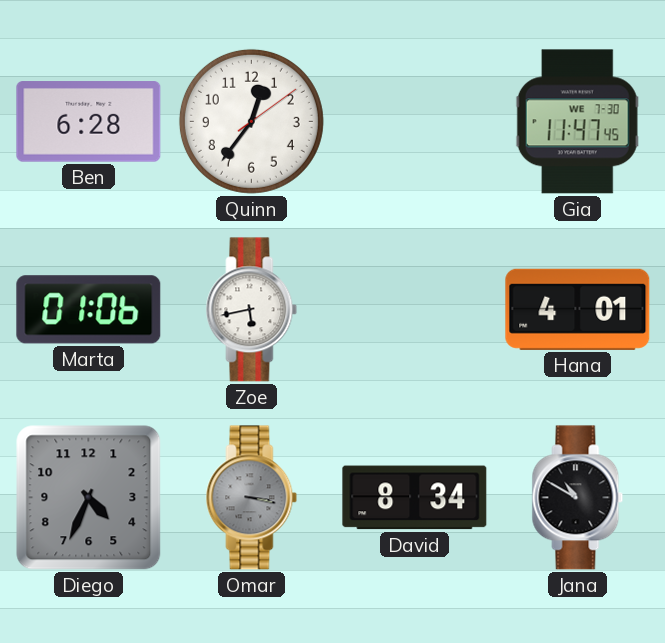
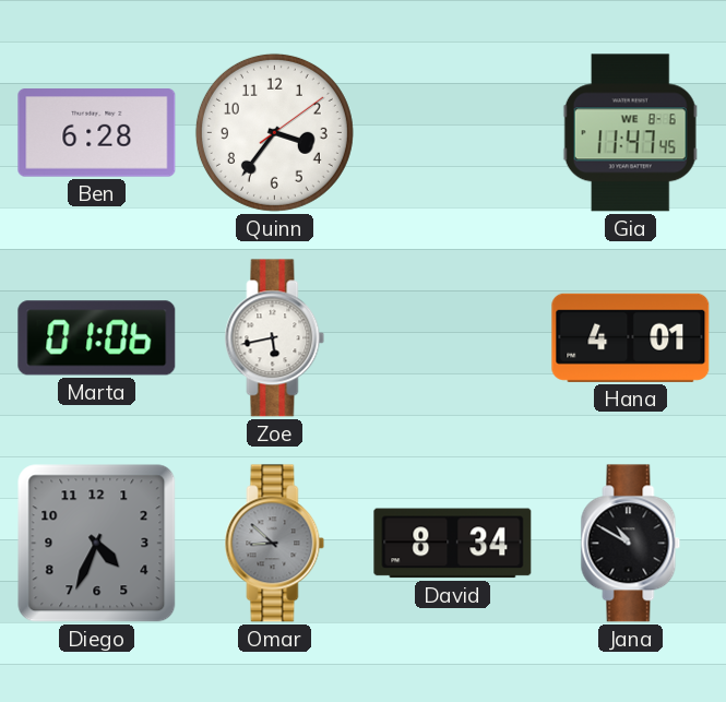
Quinn: 12:36 -> 3:36
Gia date: WE 7-30 -> WE 8-6
Omar: 3:17 -> 8:52
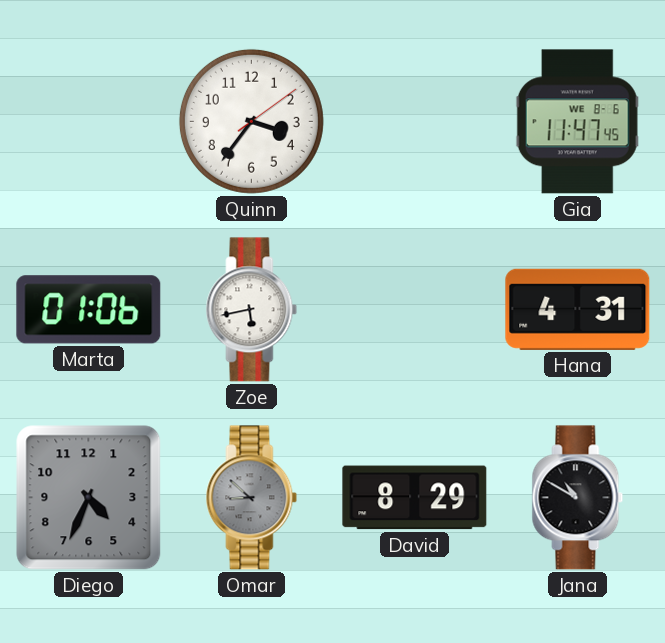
Ben: 6:28 -> none
Hana: 4:01 -> 4:31
David: 8:34 -> 8:29
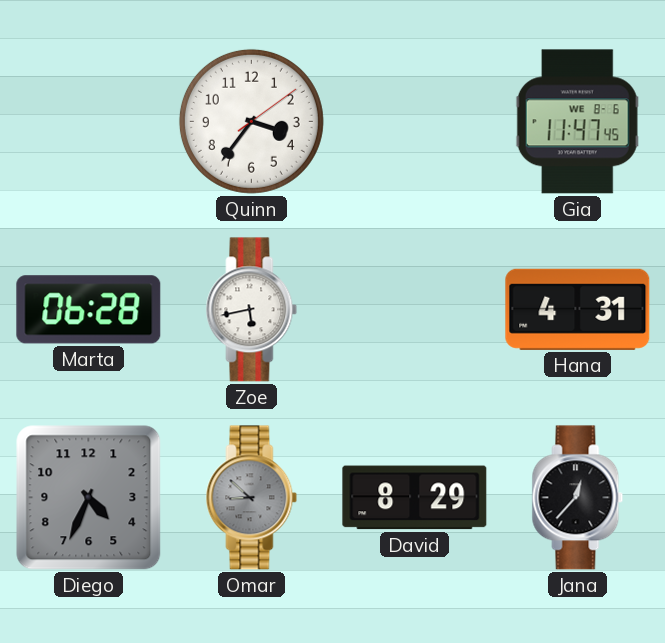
Marta: 01:06 -> 06:28
Jana: 10:50 -> 12:37
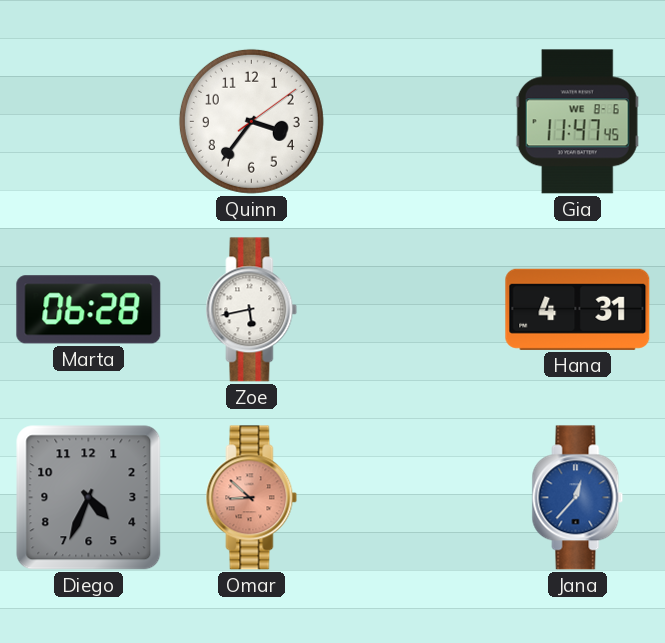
Omar dial: grey -> salmon
David: 8:29 -> none
Jana dial: black -> blue
